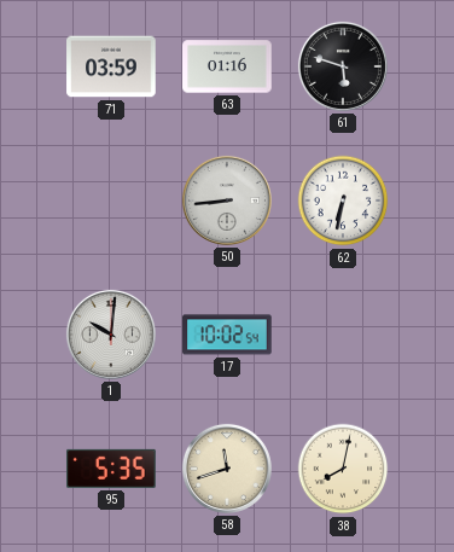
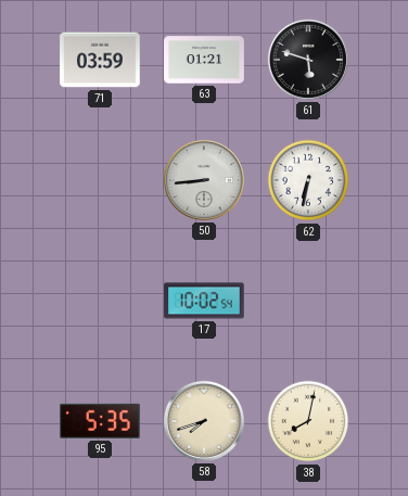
63: 01:16 -> 01:21
1: 10:01 -> none
58: 11:42 -> 7:42
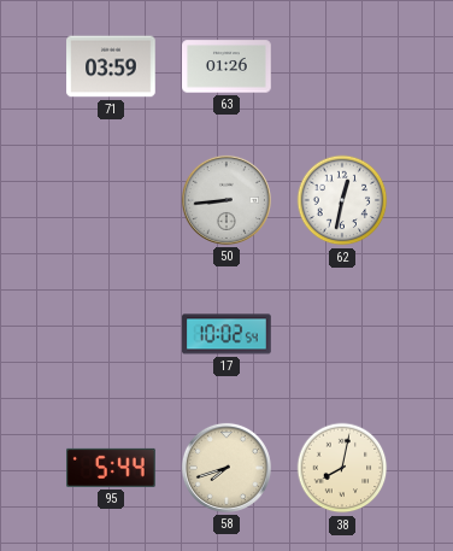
63: 01:21 -> 01:26
61: 5:48 -> none
62: 6:32 -> 12:32
95: 5:35 -> 5:44
